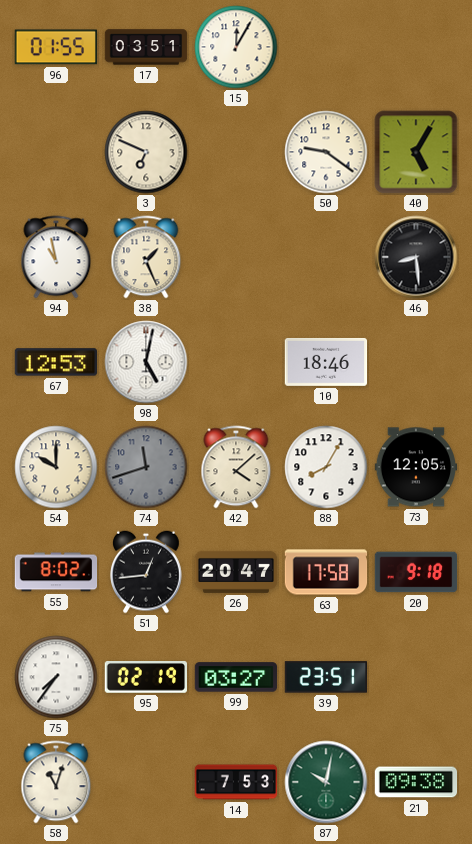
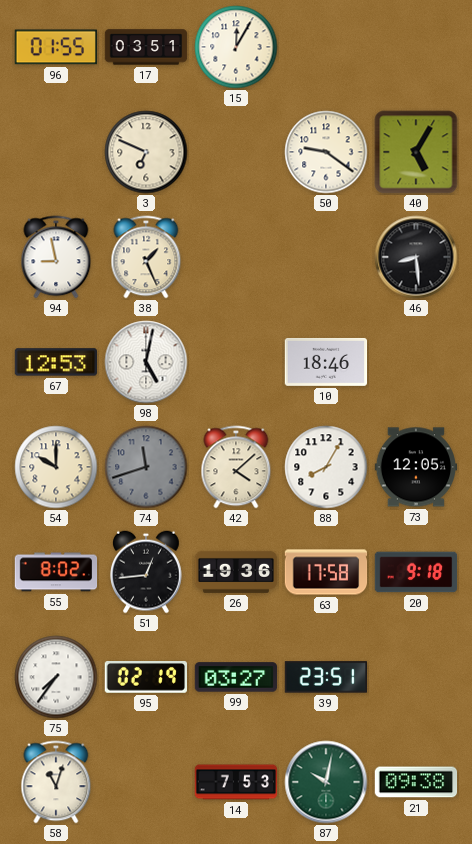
94: 10:58 -> 8:58
26: 20:47 -> 19:36
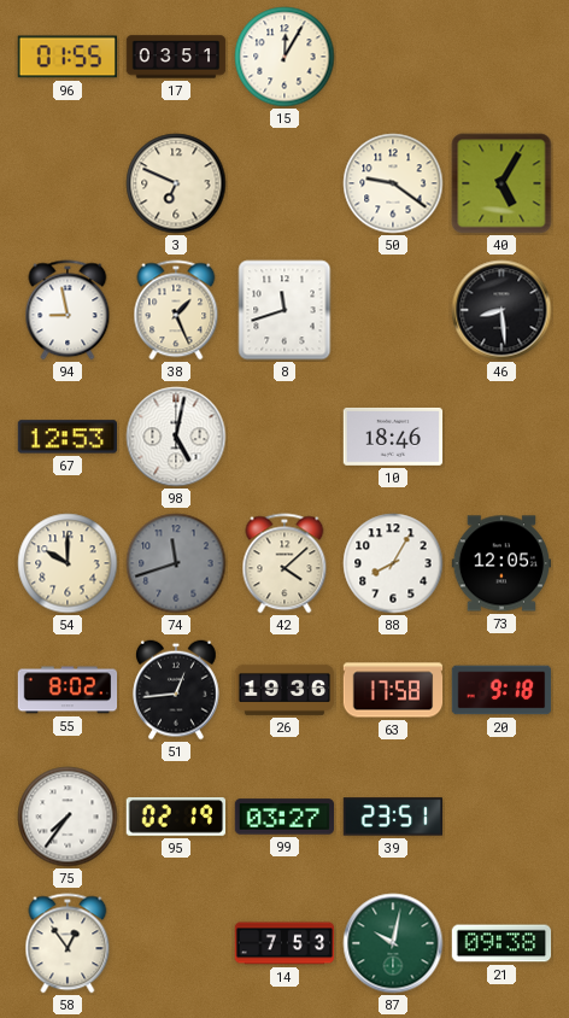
8: none -> 11:42
58: 11:03 -> 12:54
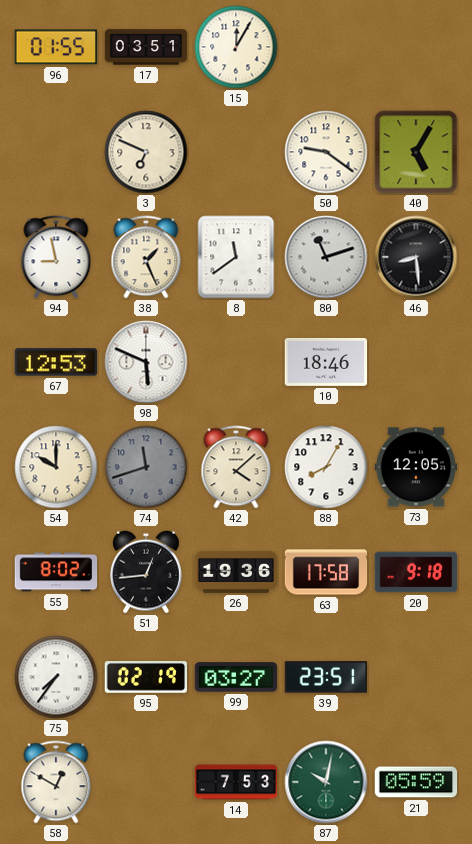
8: 11:42 -> 11:39
80: none -> 11:12
98: 5:02 -> 5:49
58: 12:54 -> 12:50
21: 09:38 -> 05:59
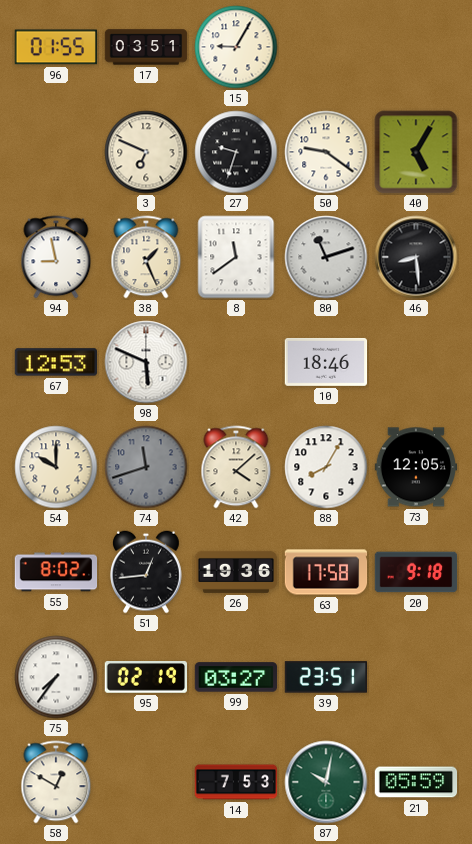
15: 12:05 -> 9:05
27: none -> 9:33
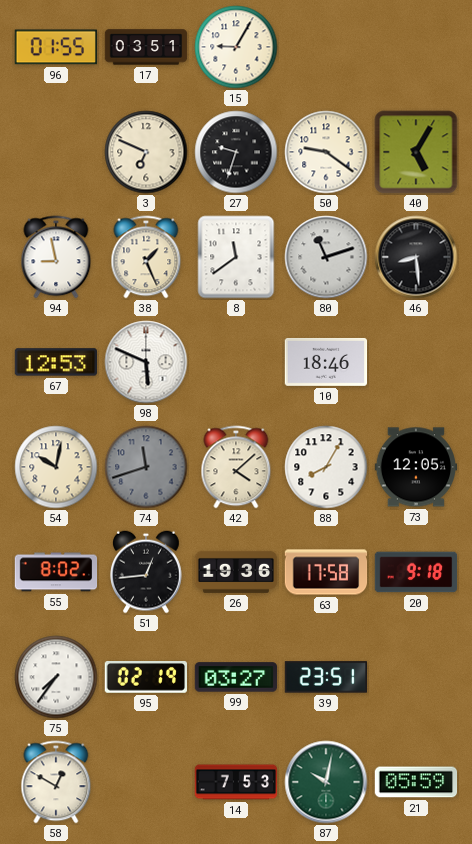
54: 10:00 -> 10:02
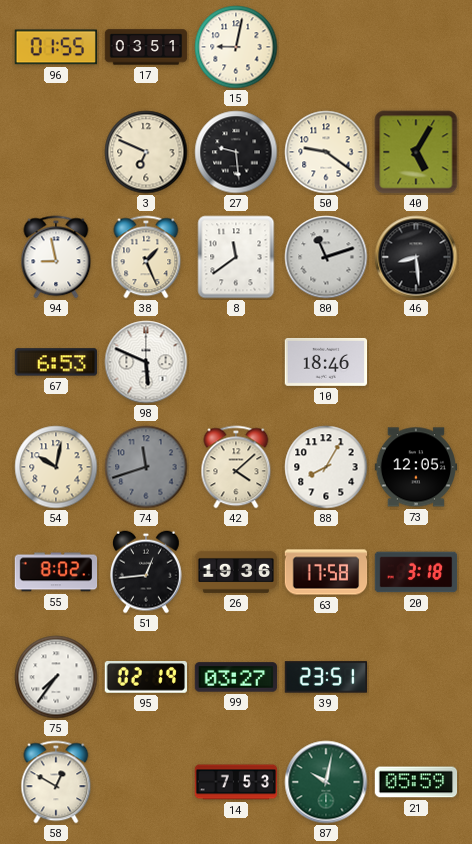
15: 9:05 -> 9:02
27: 9:33 -> 9:29
67: 12:53 -> 6:53
20: 9:18 -> 3:18
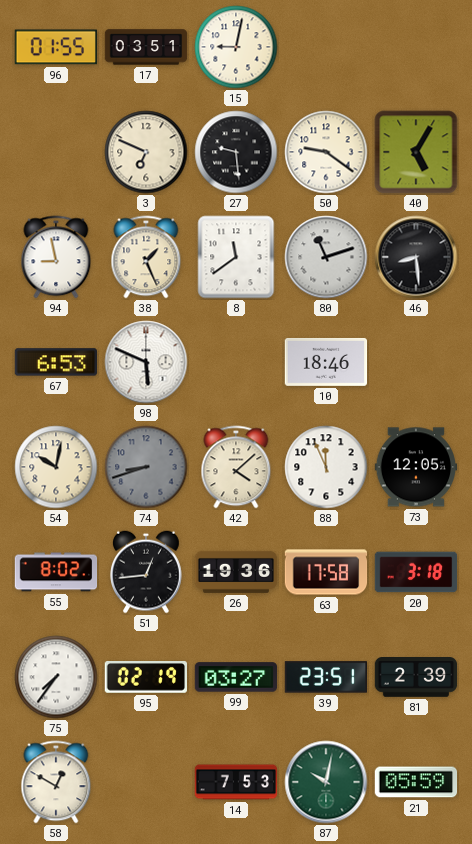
74: 11:42 -> 8:42
88: 8:05 -> 11:56
81: none -> 2:39
